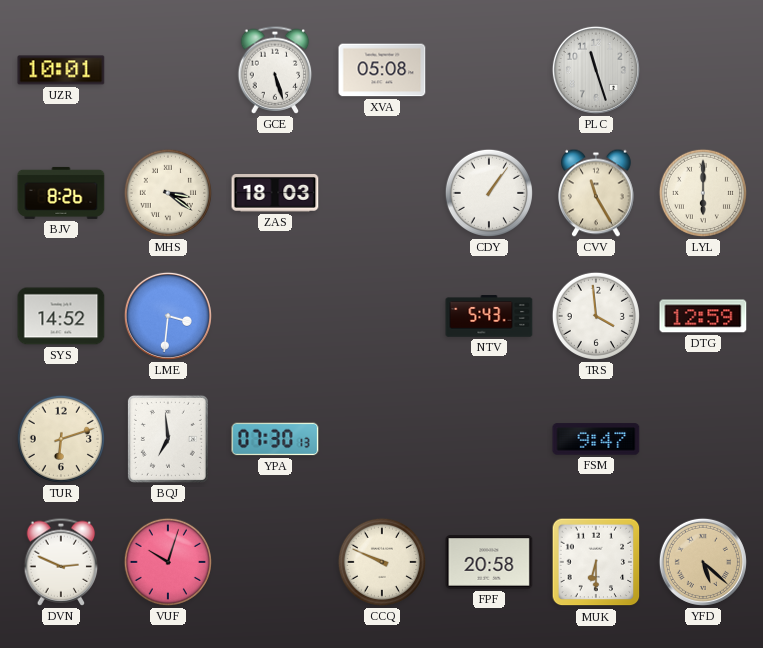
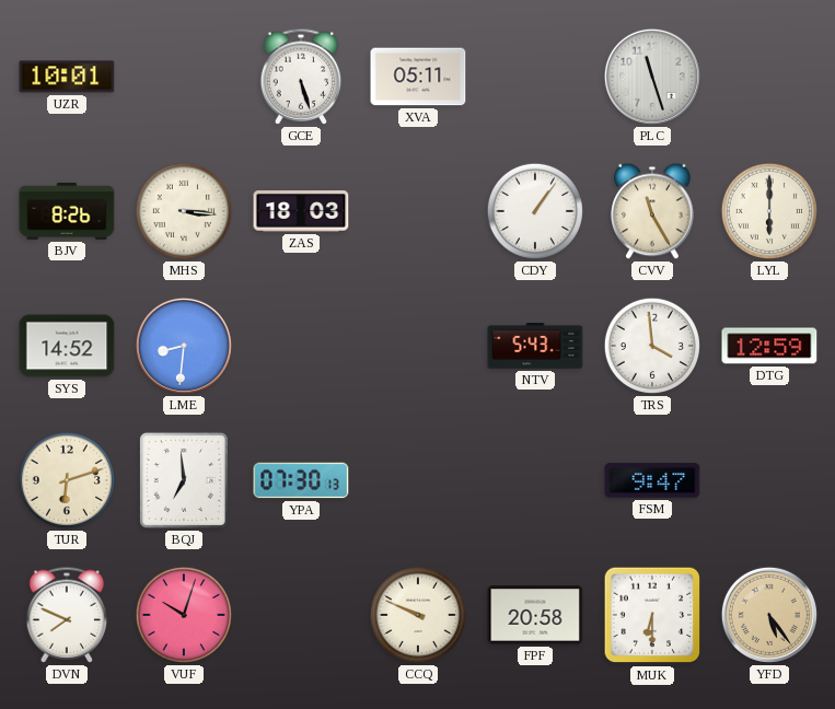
XVA: 05:08 -> 05:11
MHS: 3:21 -> 3:16
LME: 3:31 -> 8:31
DVN: 2:49 -> 7:49
YFD: 5:22 -> 5:24
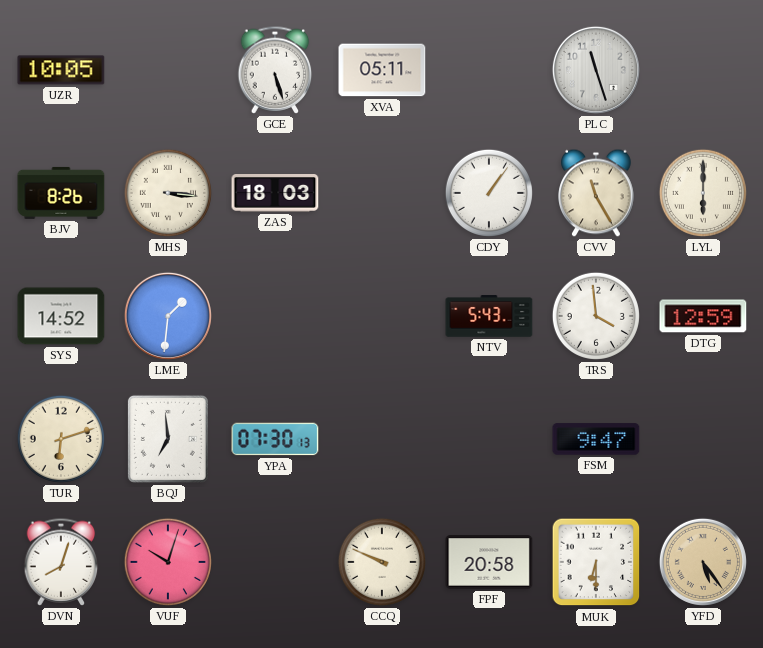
UZR: 10:01 -> 10:05
LME: 8:31 -> 1:31
DVN: 7:49 -> 8:03
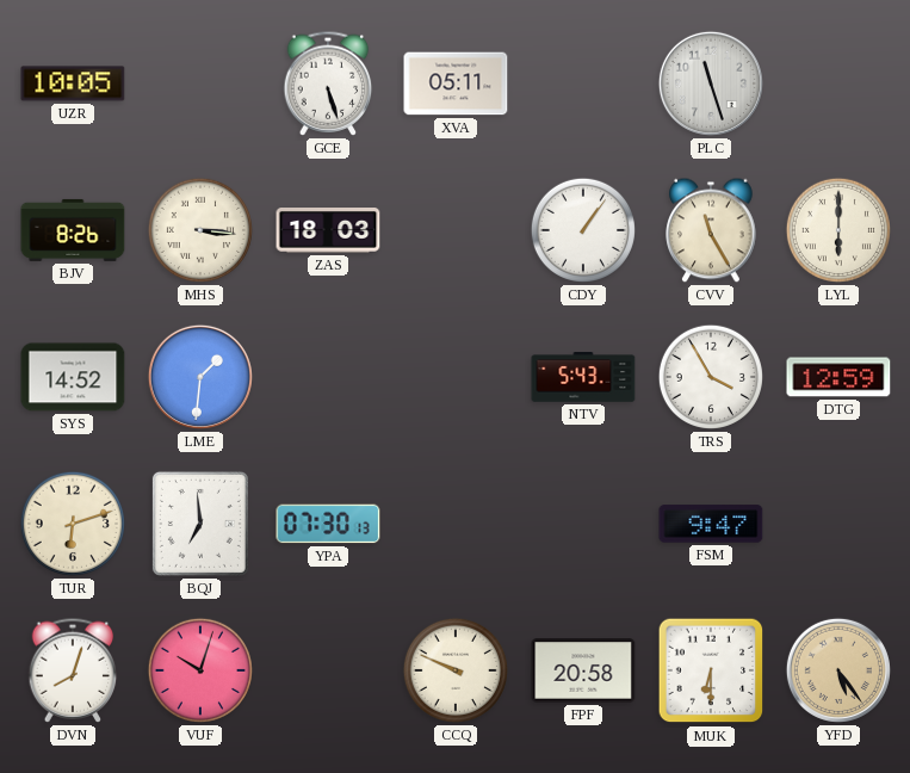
TRS: 3:59 -> 3:55
